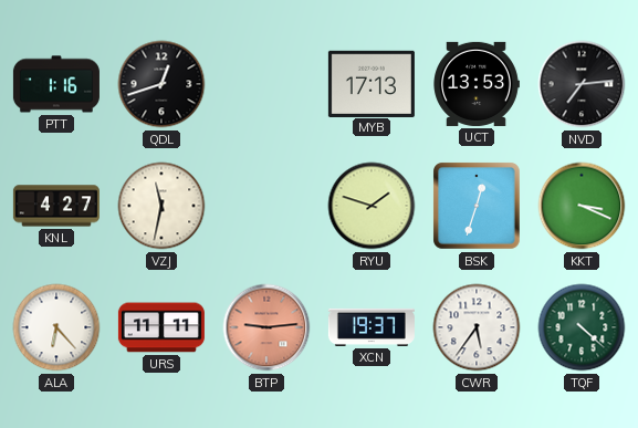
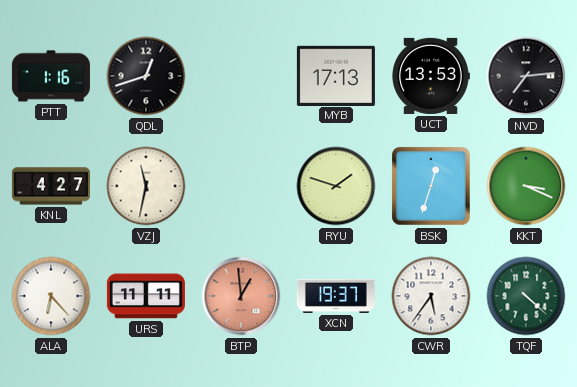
BTP: 9:14 -> 12:59
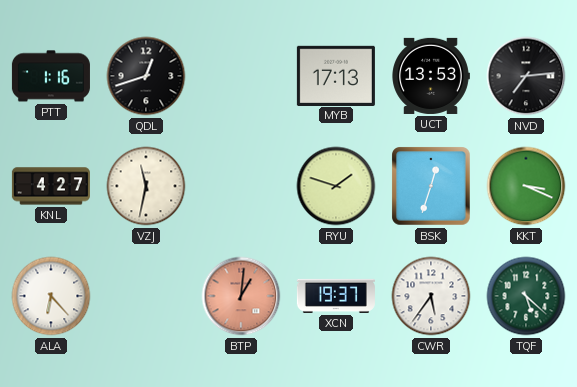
URS: 11:11 -> none
BTP: 12:59 -> 1:01
TQF: 4:22 -> 5:22
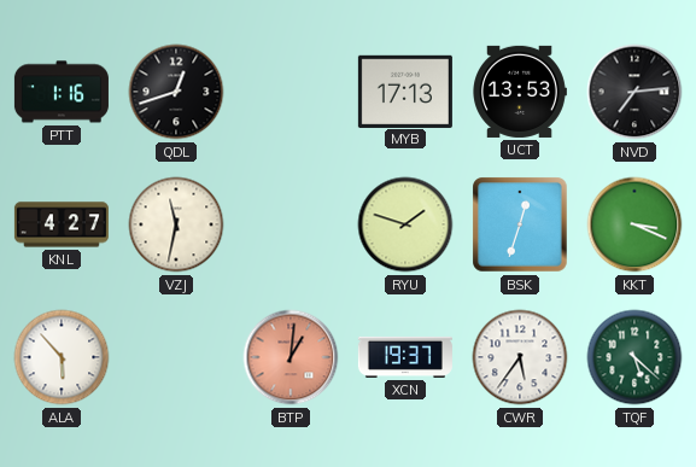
ALA: 6:23 -> 5:53
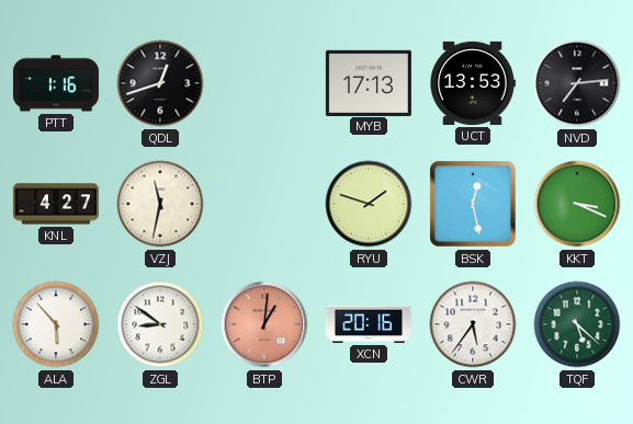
BSK: 12:33 -> 12:28
ZGL: none -> 8:51
XCN: 19:37 -> 20:16
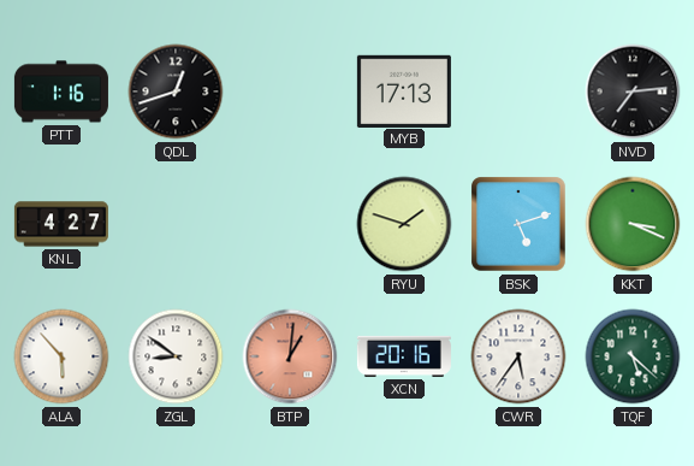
UCT: 13:53 -> none
VZJ: 11:32 -> none
BSK: 12:28 -> 5:12
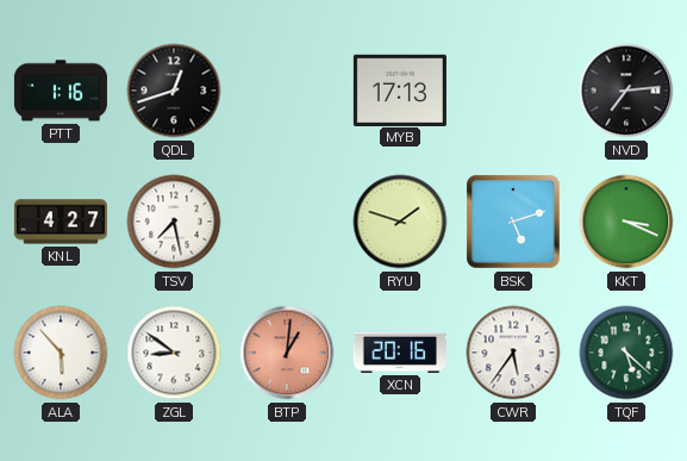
TSV: none -> 7:28
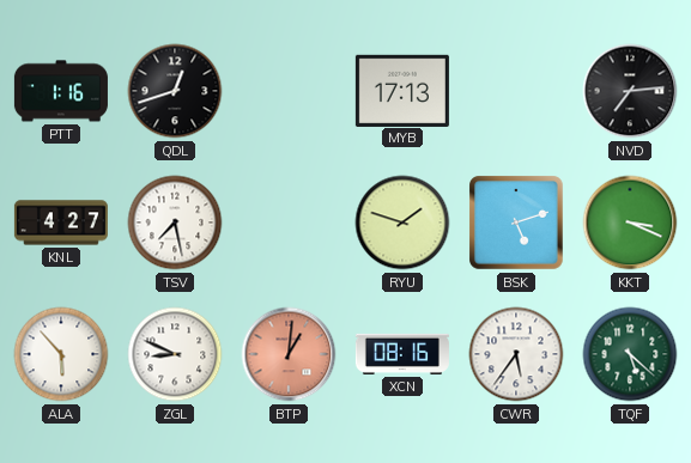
ZGL: 8:51 -> 8:49
XCN: 20:16 -> 08:16
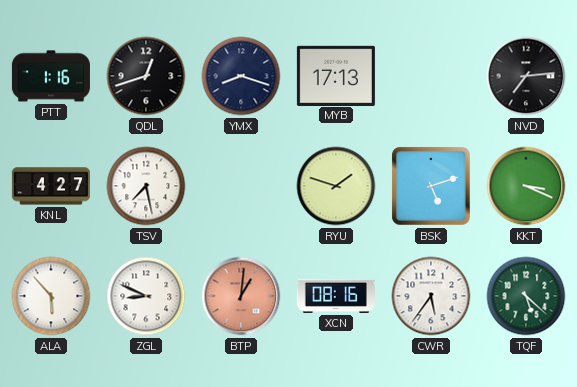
YMX: none -> 8:18
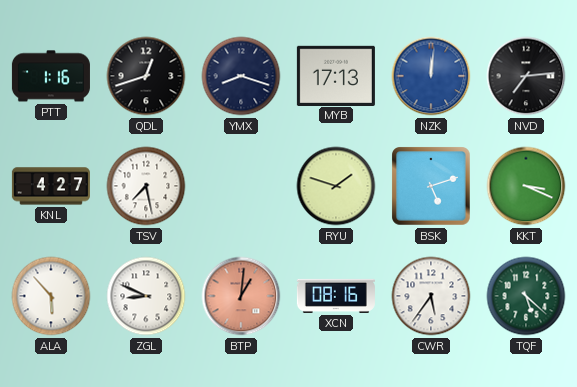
NZK: none -> 12:01
